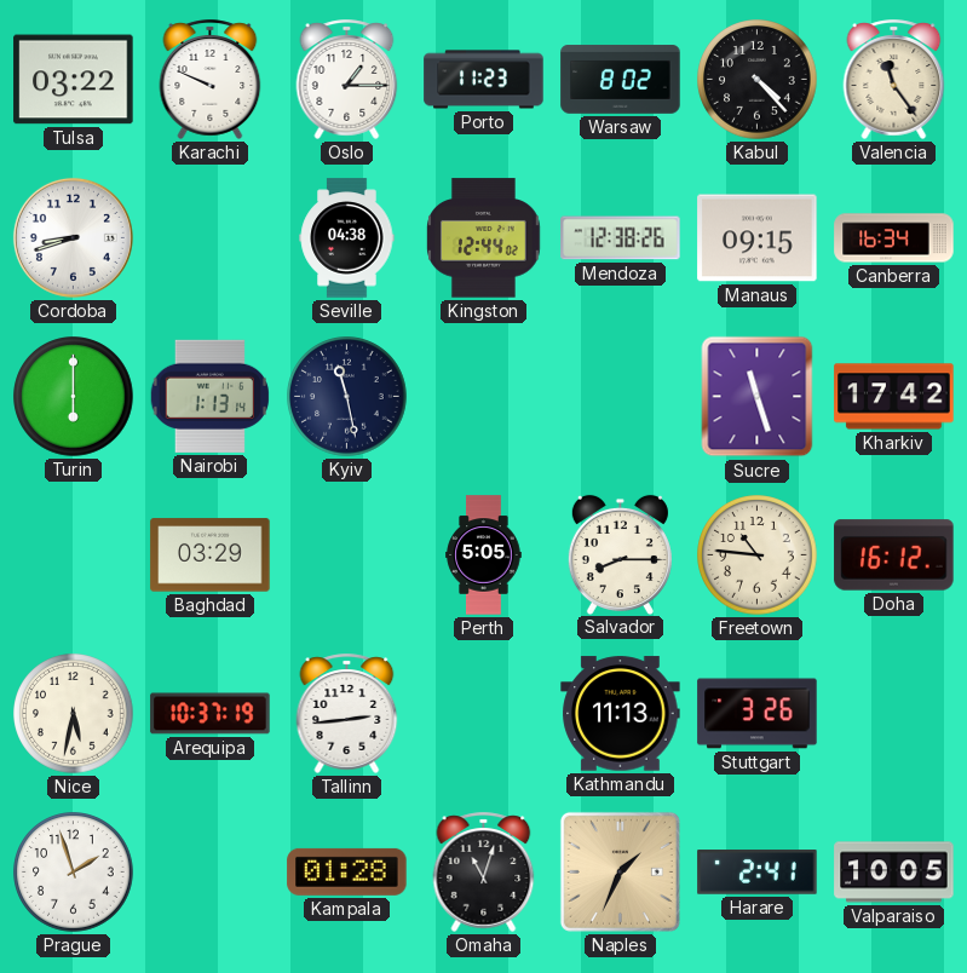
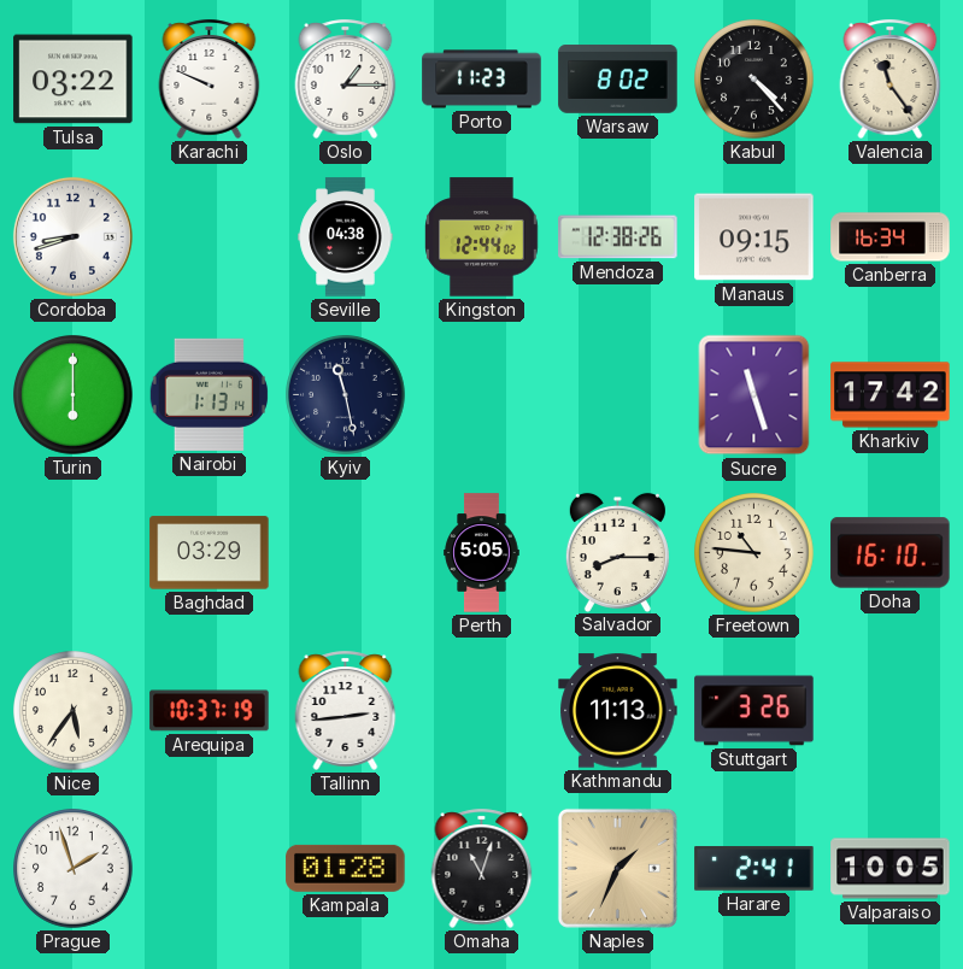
Doha: 16:12 -> 16:10
Nice: 5:32 -> 5:36
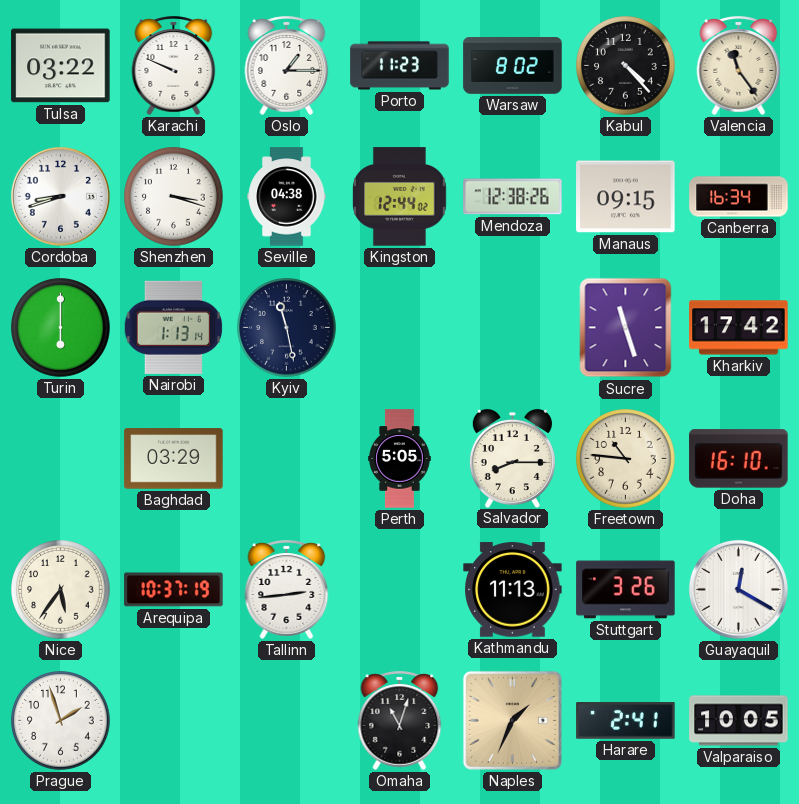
Shenzhen: none -> 3:18
Guayaquil: none -> 12:20
Kampala: 01:28 -> none
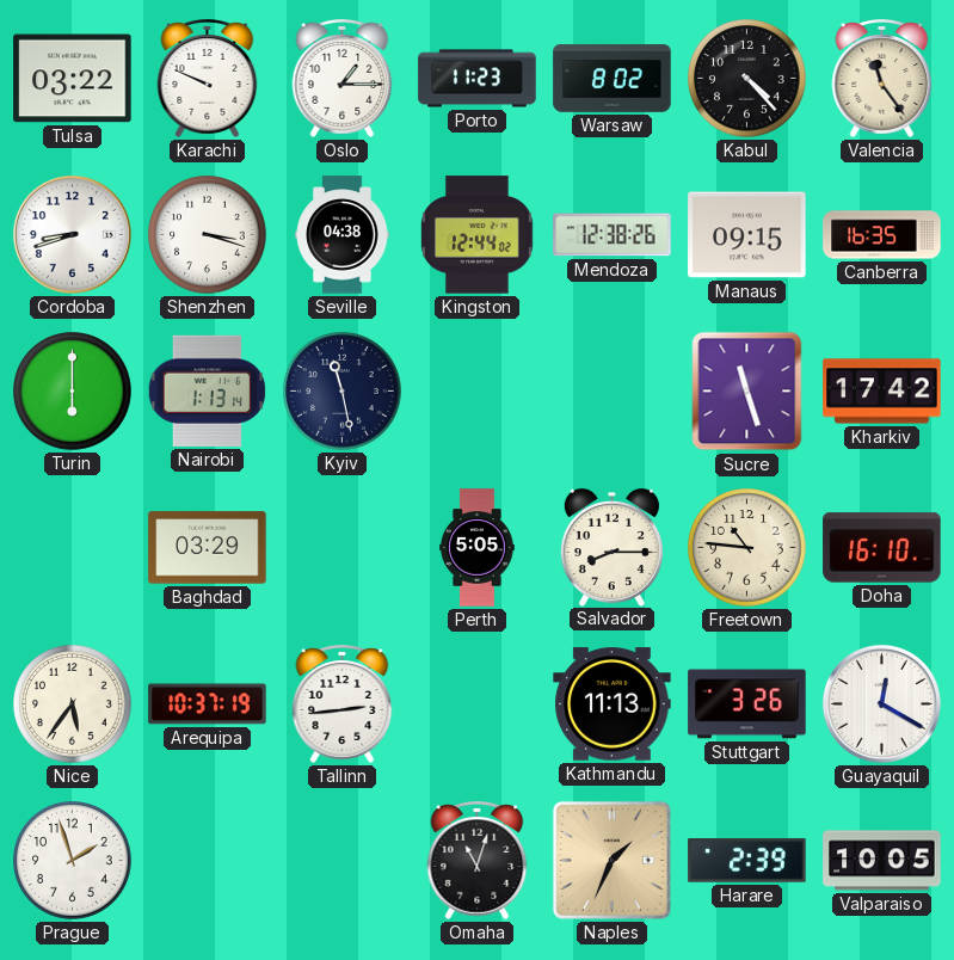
Canberra: 16:34 -> 16:35
Harare: 2:41 -> 2:39
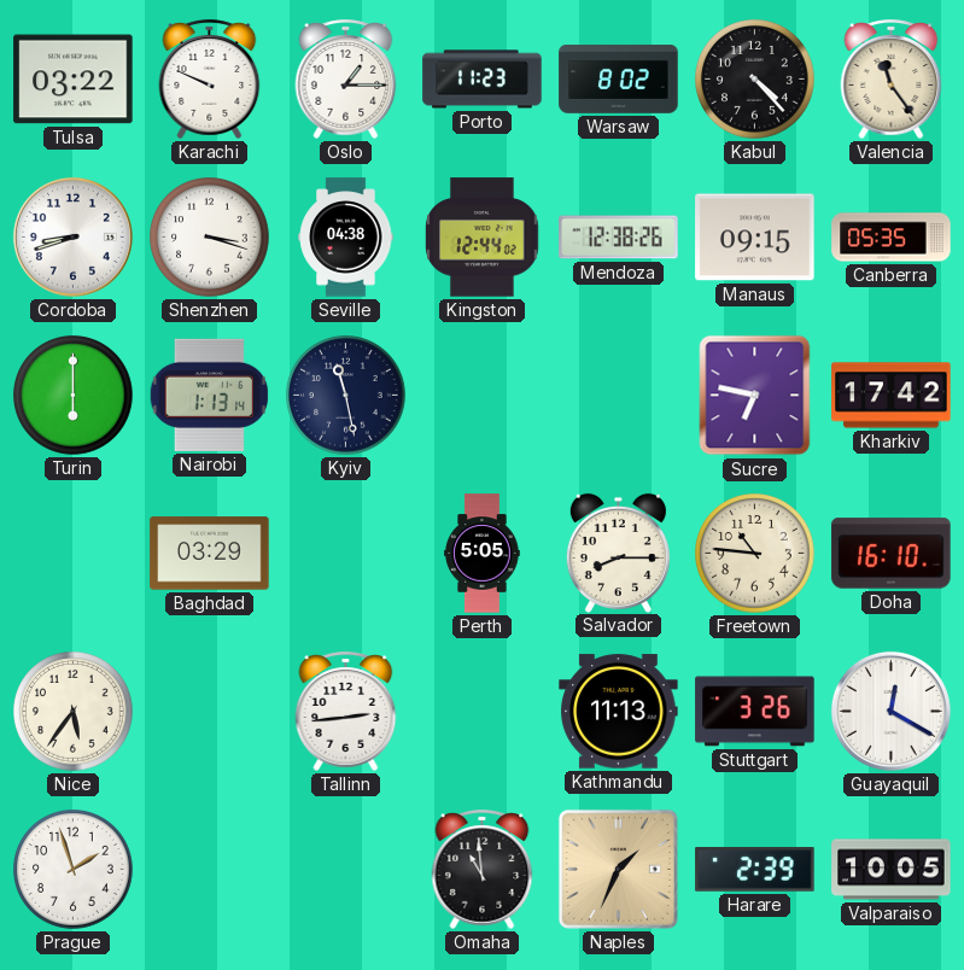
Canberra: 16:35 -> 05:35
Sucre: 11:27 -> 6:47
Arequipa: 10:37 -> none
Omaha: 11:03 -> 10:59
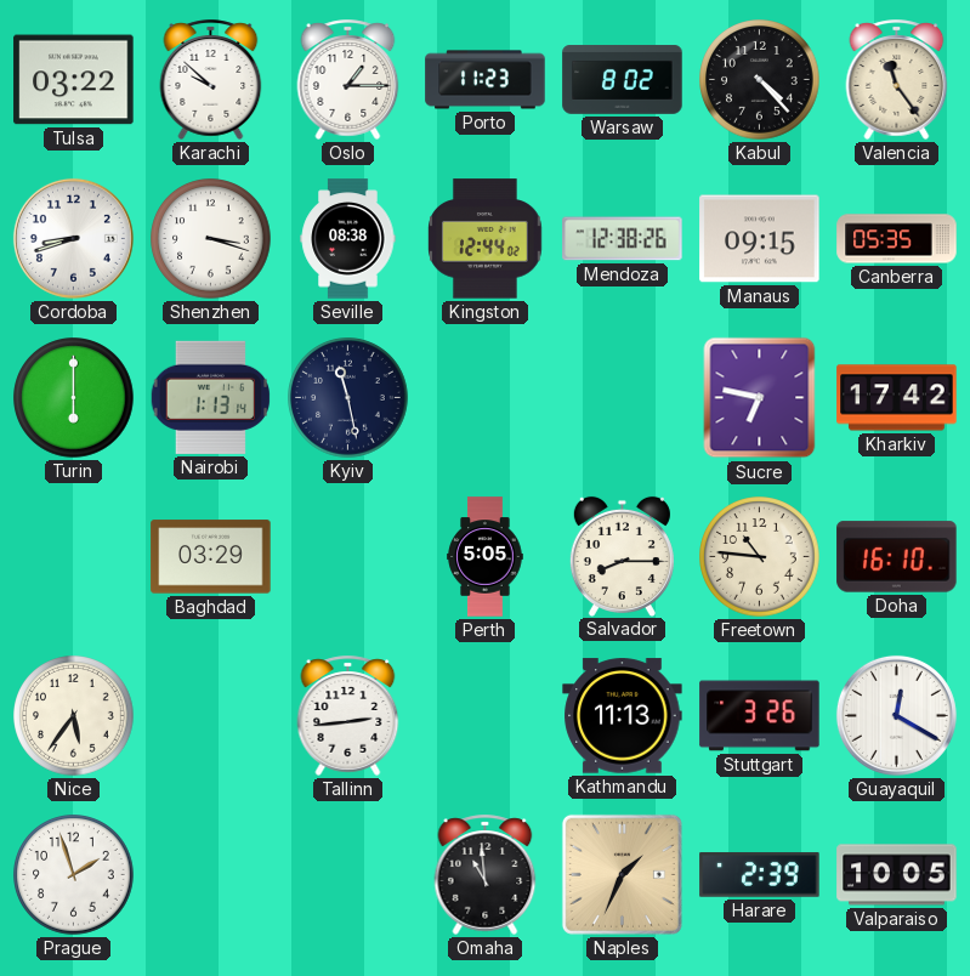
Karachi: 9:49 -> 9:52
Seville: 04:38 -> 08:38
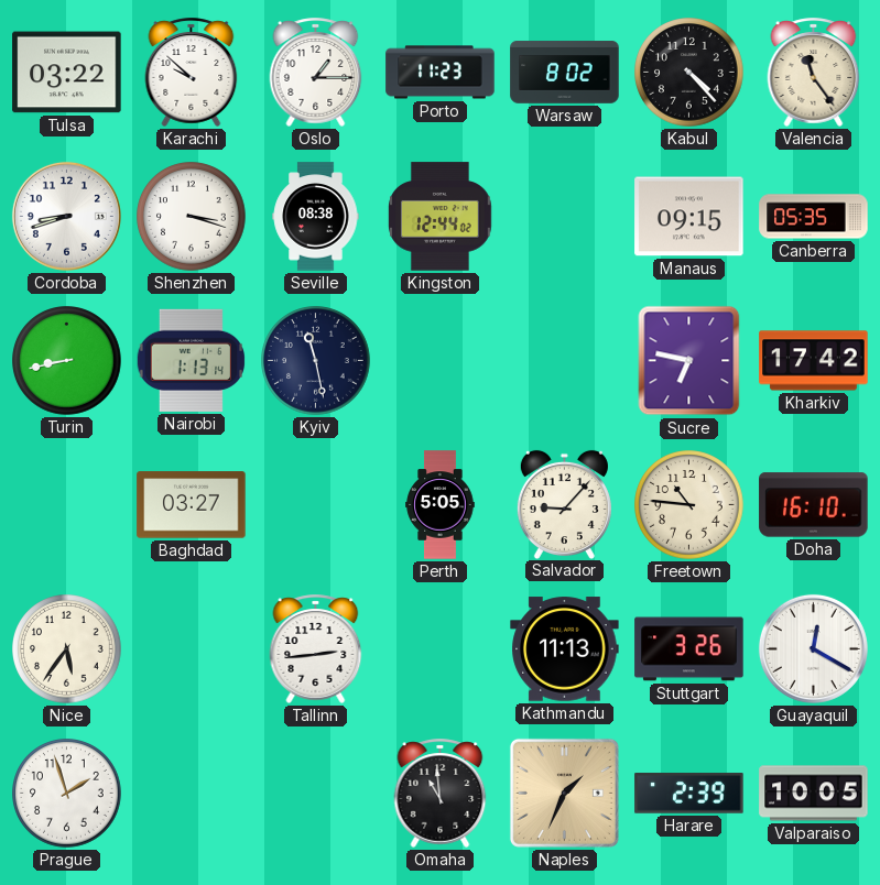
Mendoza: 12:38 -> none
Turin: 6:00 -> 8:43
Baghdad: 03:29 -> 03:27
Salvador: 8:15 -> 9:07
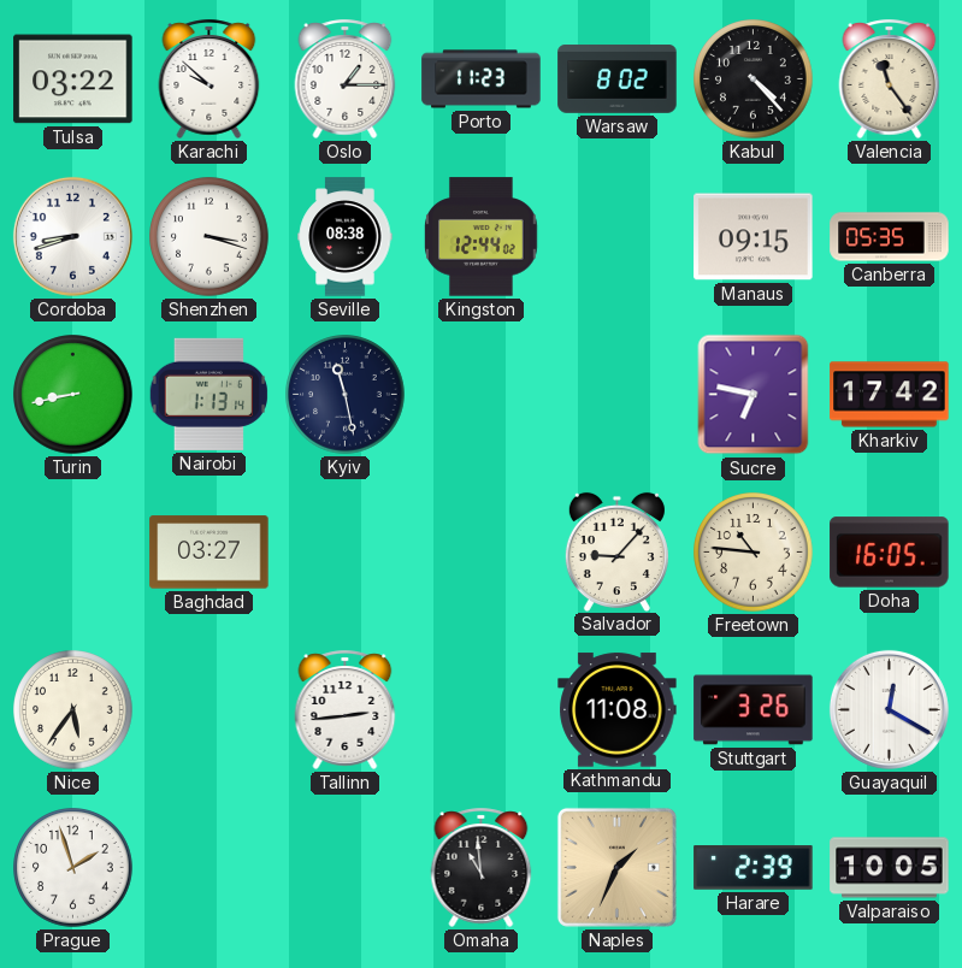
Perth: 5:05 -> none
Doha: 16:10 -> 16:05
Kathmandu: 11:13 -> 11:08
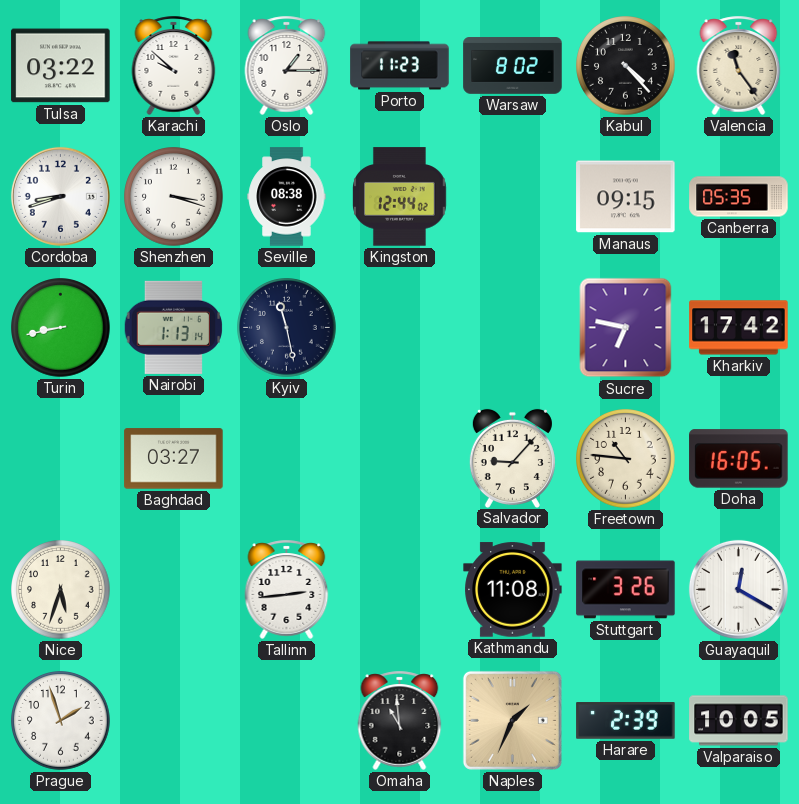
Nice: 5:36 -> 5:33
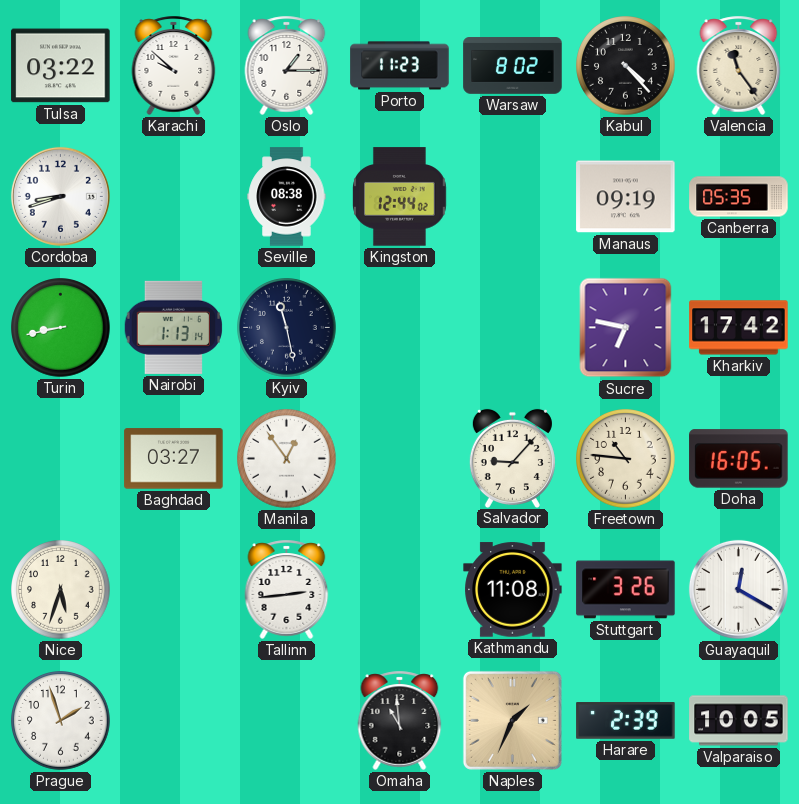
Shenzhen: 3:18 -> none
Manaus: 09:15 -> 09:19
Manila: none -> 12:54
